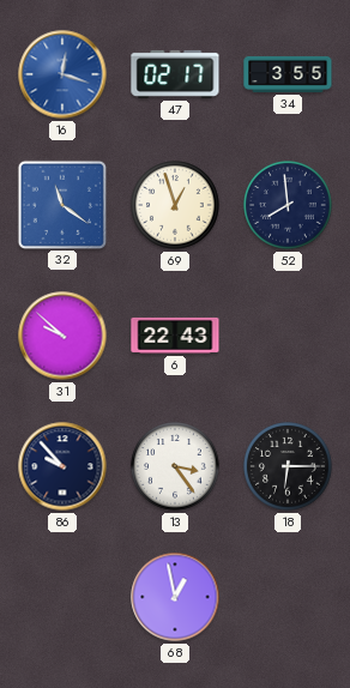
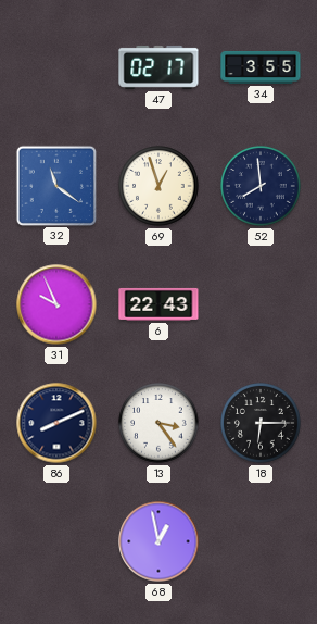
16: 12:18 -> none
31: 9:52 -> 9:56
86: 9:53 -> 8:11
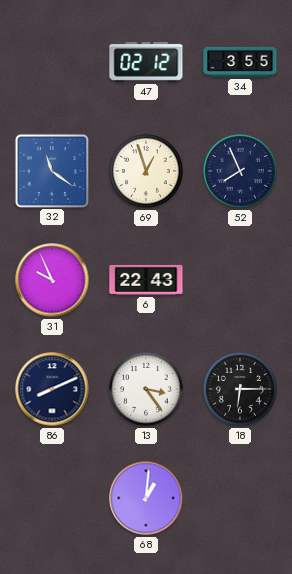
47: 02:17 -> 02:12
52: 7:59 -> 7:56
68: 12:58 -> 1:01
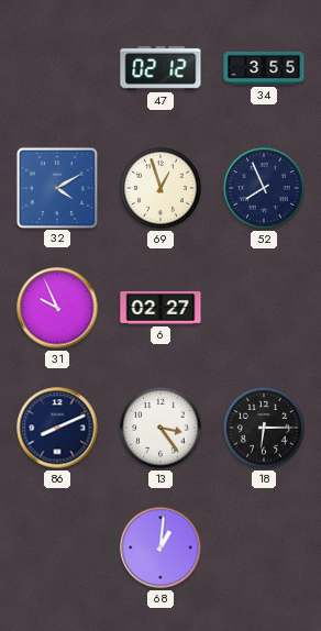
32: 11:21 -> 4:10
6: 22:43 -> 02:27
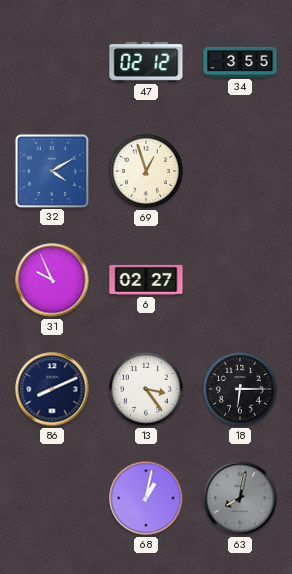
52: 7:56 -> none
68: 1:01 -> 1:02
63: none -> 8:02
